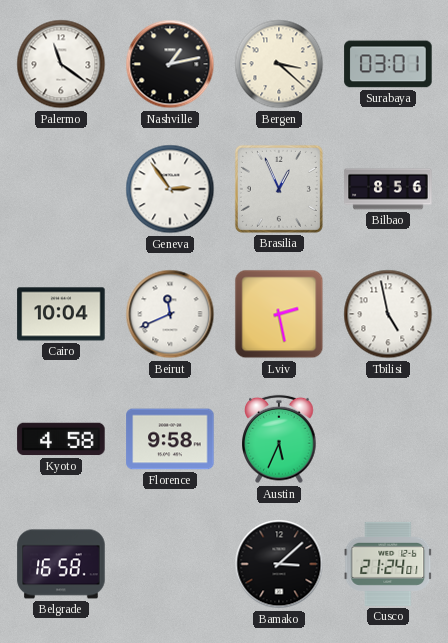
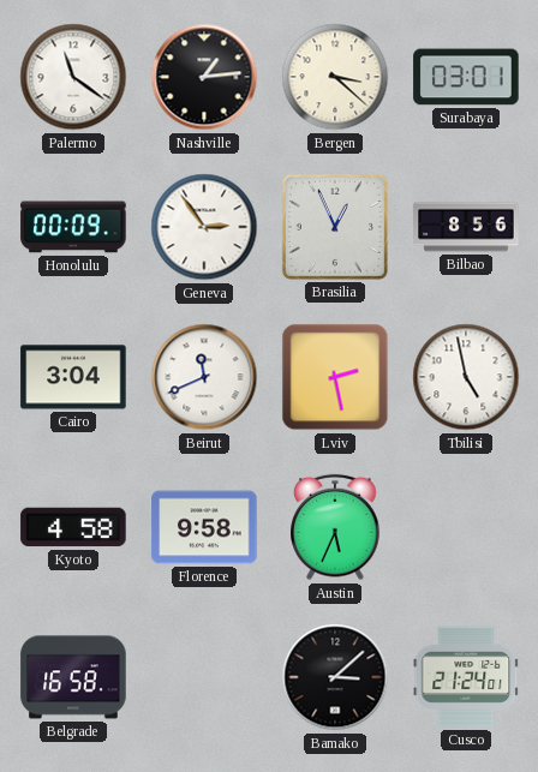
Nashville: 1:13 -> 1:14
Honolulu: none -> 00:09
Cairo: 10:04 -> 3:04
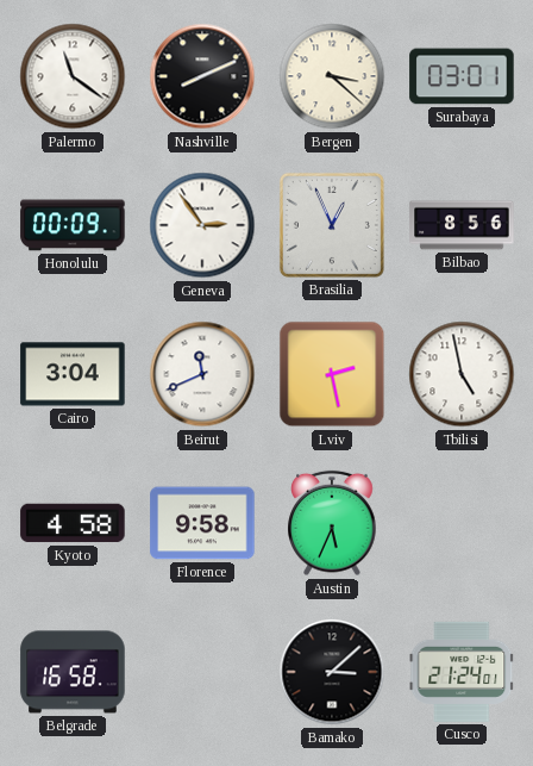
Nashville: 1:14 -> 8:11
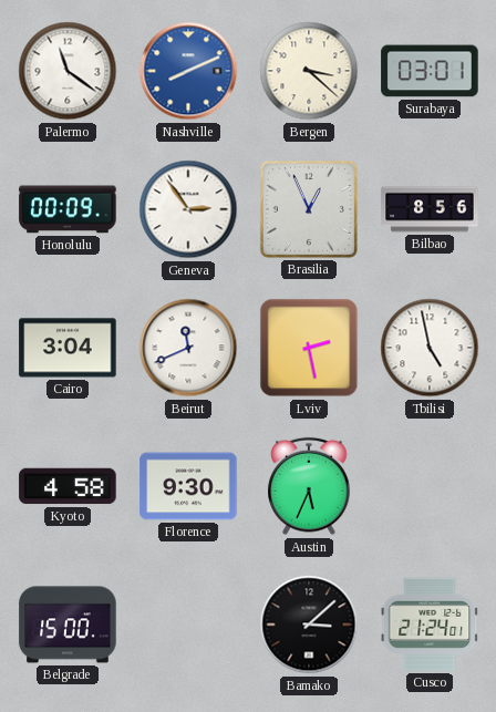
Nashville dial: black -> blue
Florence: 9:58 -> 9:30
Belgrade: 16:58 -> 15:00
